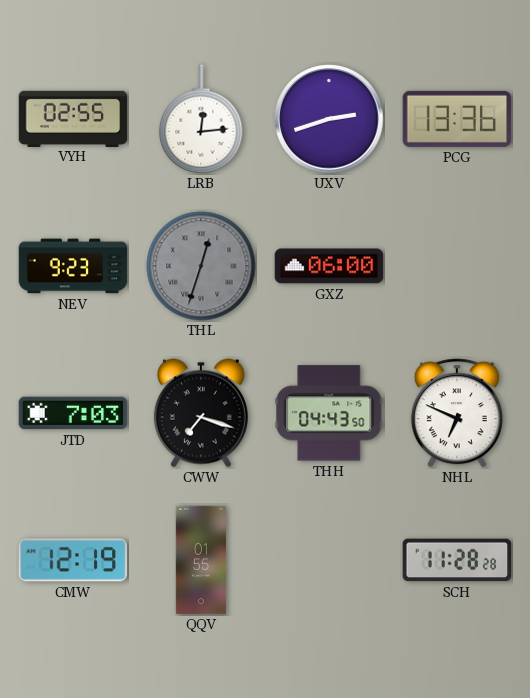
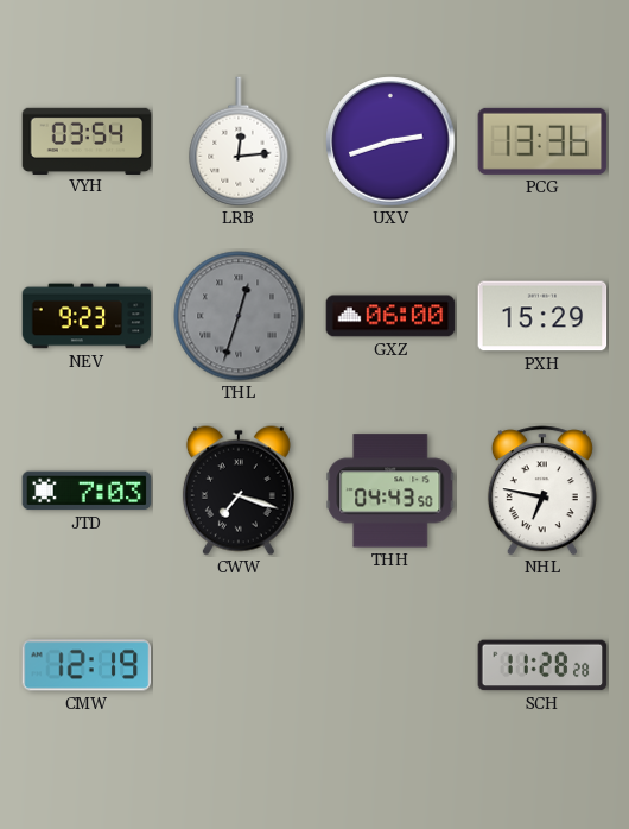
VYH: 02:55 -> 03:54
PXH: none -> 15:29
NHL: 6:49 -> 6:47
QQV: 01:55 -> none
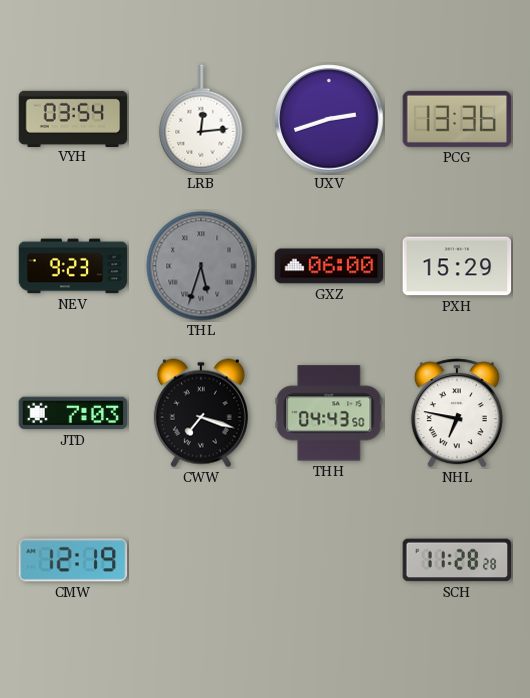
THL: 12:33 -> 5:33
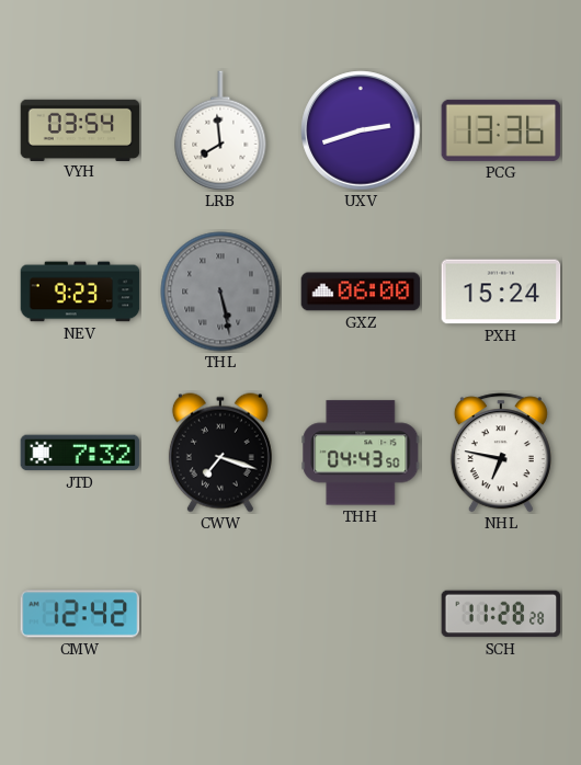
LRB: 12:14 -> 7:59
THL: 5:33 -> 5:28
PXH: 15:29 -> 15:24
JTD: 7:03 -> 7:32
CMW: 12:19 -> 12:42
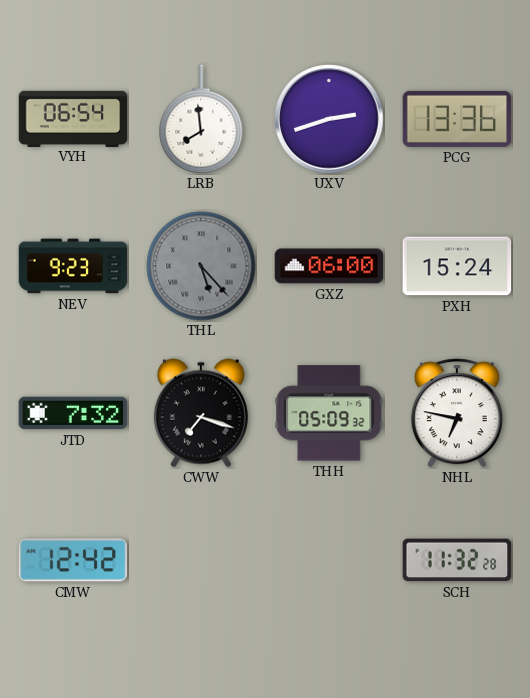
VYH: 03:54 -> 06:54
THL: 5:28 -> 5:23
THH: 04:43 -> 05:09
SCH: 11:28 -> 11:32
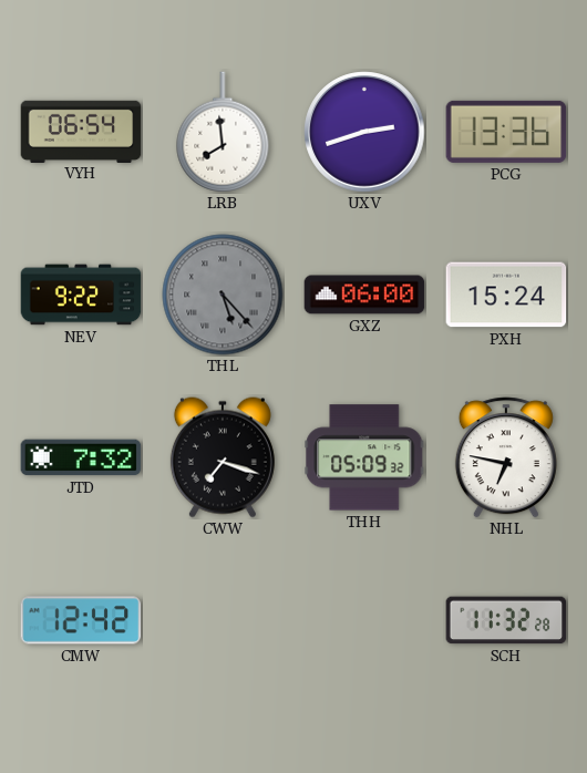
NEV: 9:23 -> 9:22
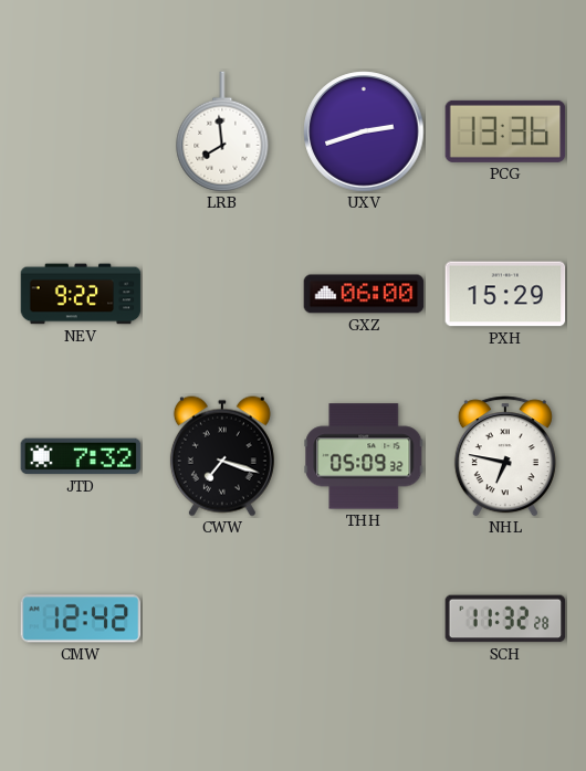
VYH: 06:54 -> none
THL: 5:23 -> none
PXH: 15:24 -> 15:29
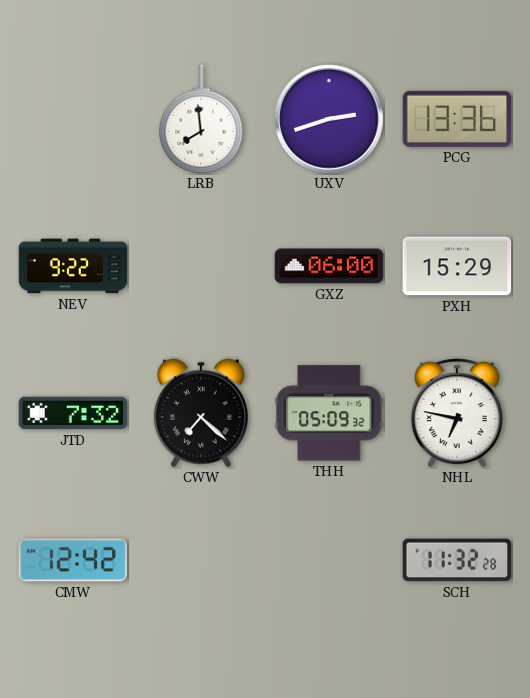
CWW: 7:18 -> 7:22
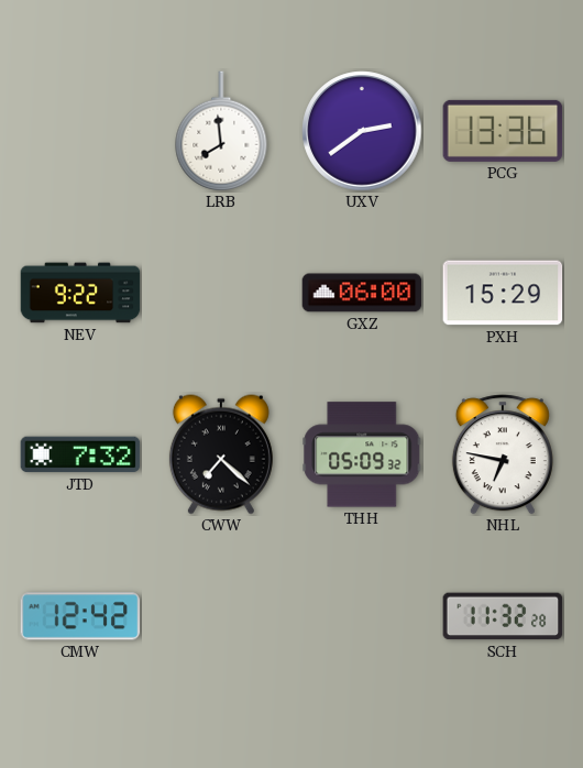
UXV: 2:42 -> 2:39
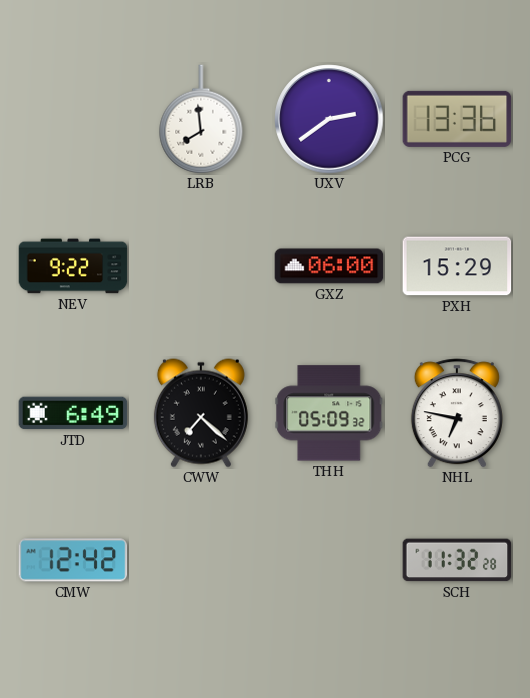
JTD: 7:32 -> 6:49
